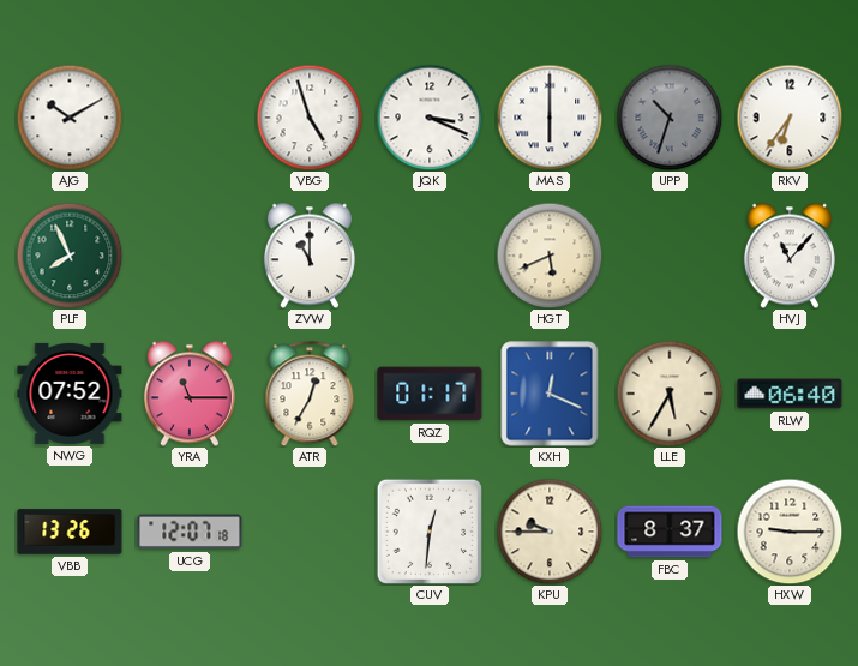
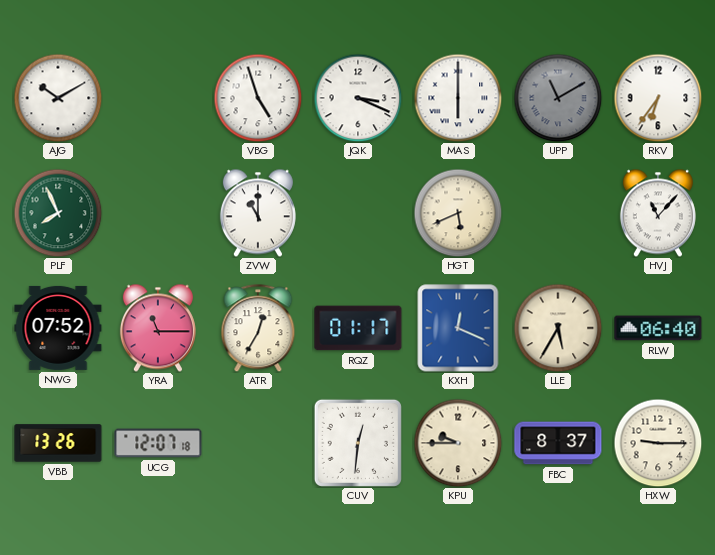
UPP: 10:33 -> 11:10
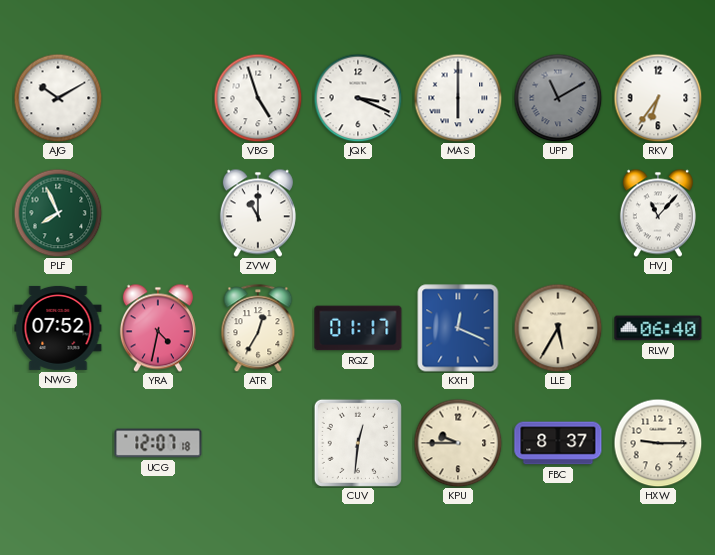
HGT: 5:41 -> none
YRA: 11:15 -> 4:32
VBB: 13:26 -> none
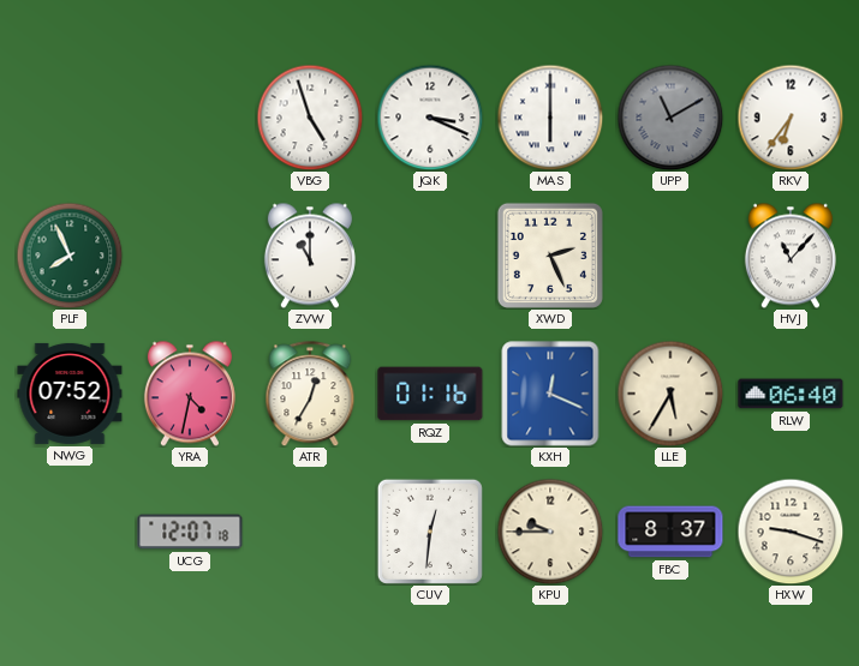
AJG: 10:10 -> none
XWD: none -> 2:26
RQZ: 01:17 -> 01:16
HXW: 9:15 -> 9:18
